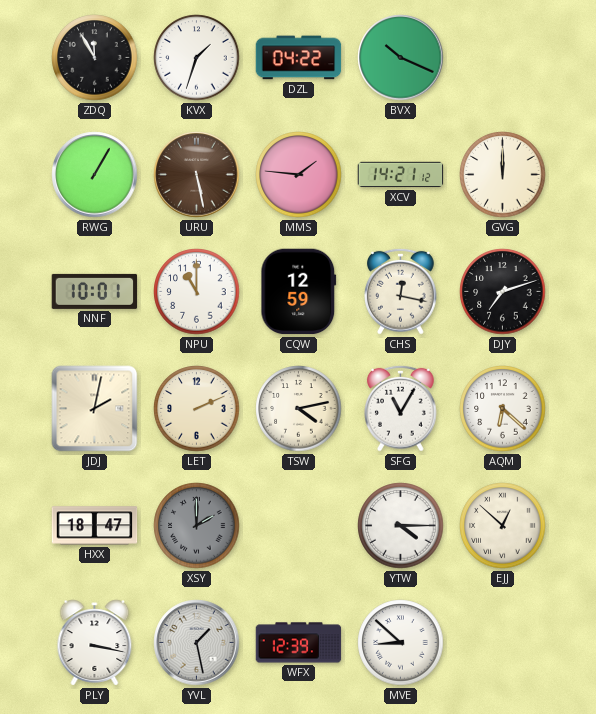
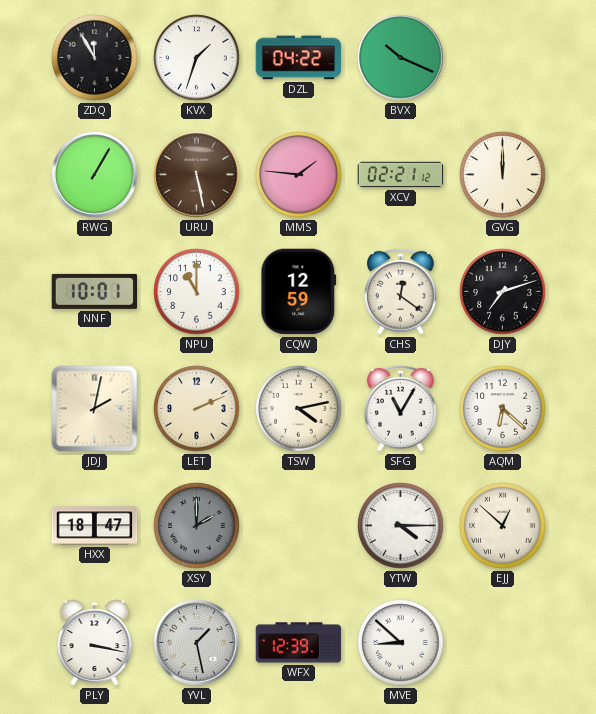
XCV: 14:21 -> 02:21
CHS: 12:17 -> 12:21
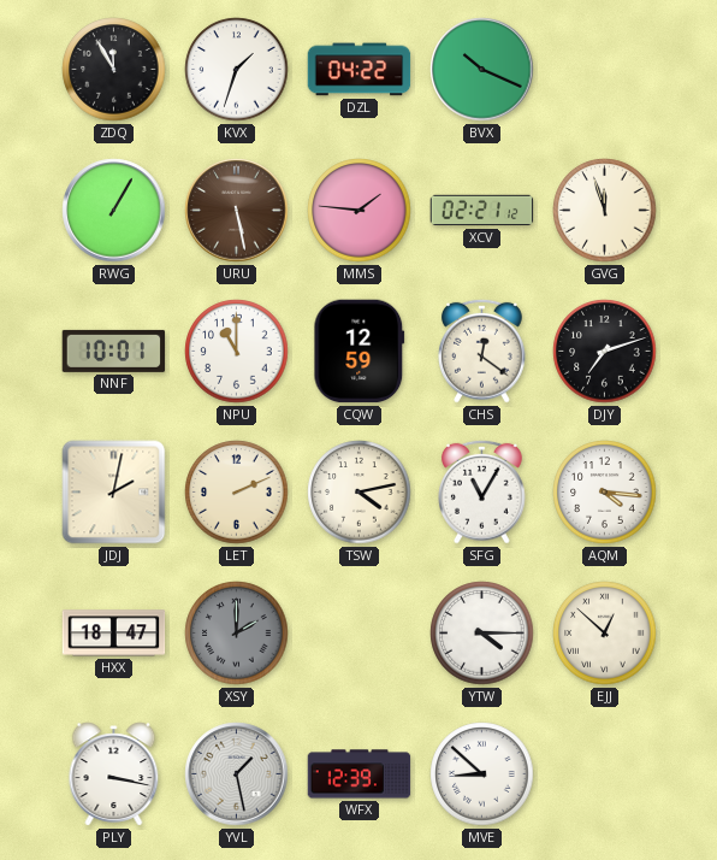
GVG: 12:00 -> 11:57
AQM: 6:22 -> 4:16
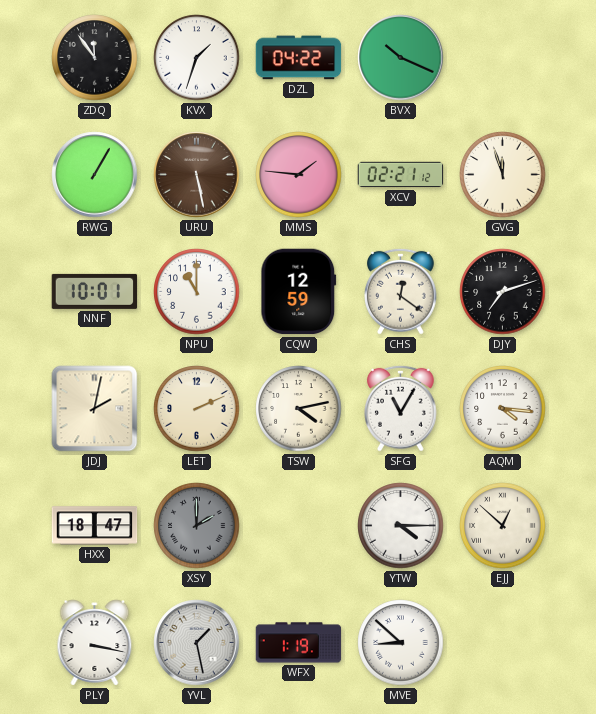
ZDQ: 11:55 -> 11:54
WFX: 12:39 -> 1:19
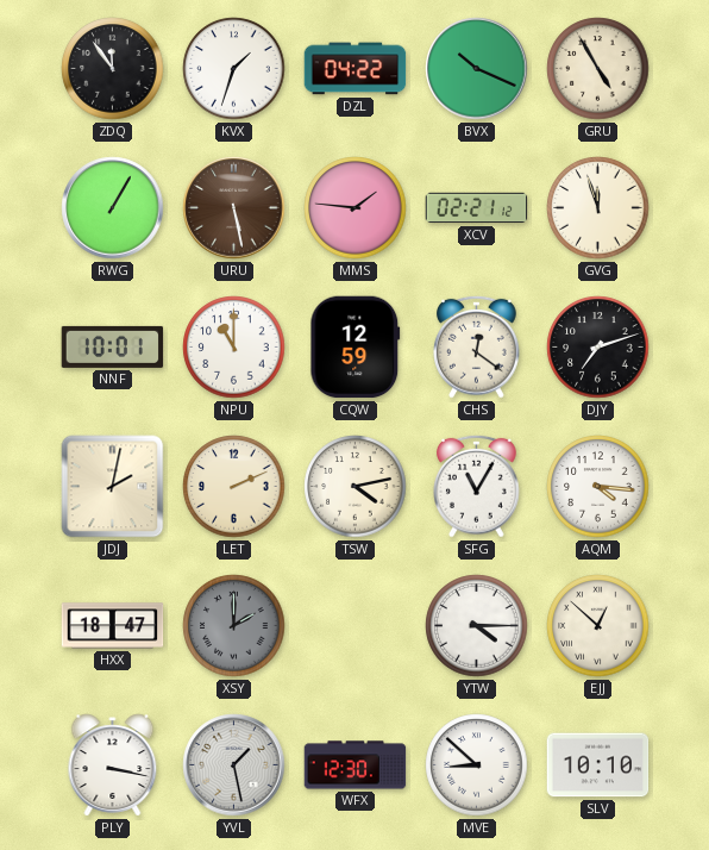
GRU: none -> 4:55
WFX: 1:19 -> 12:30
SLV: none -> 10:10
